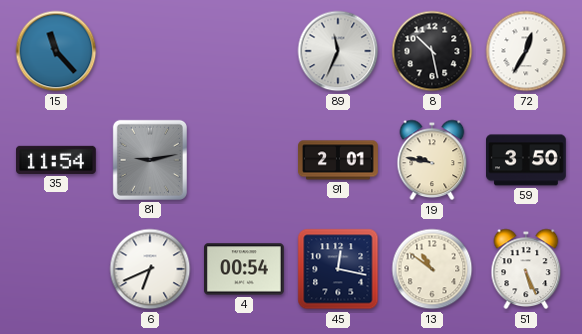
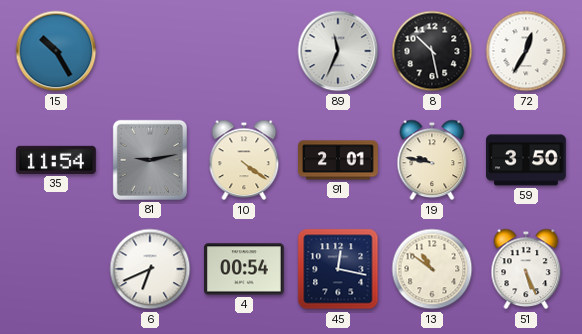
15: 11:23 -> 10:25
10: none -> 4:21
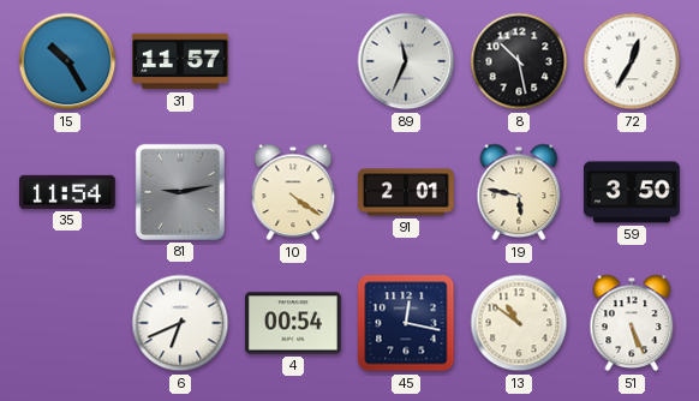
31: none -> 11:57
19: 9:47 -> 5:47
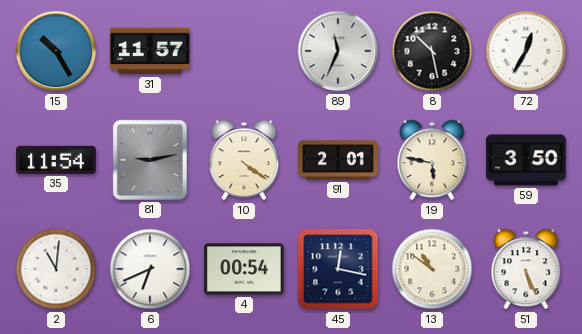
2: none -> 11:01
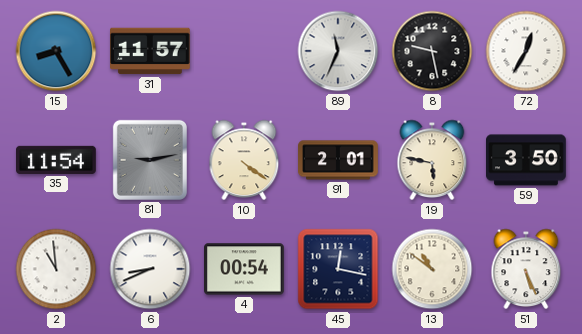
15: 10:25 -> 8:25
8: 10:28 -> 9:28
2: 11:01 -> 10:59
6: 6:41 -> 8:41
